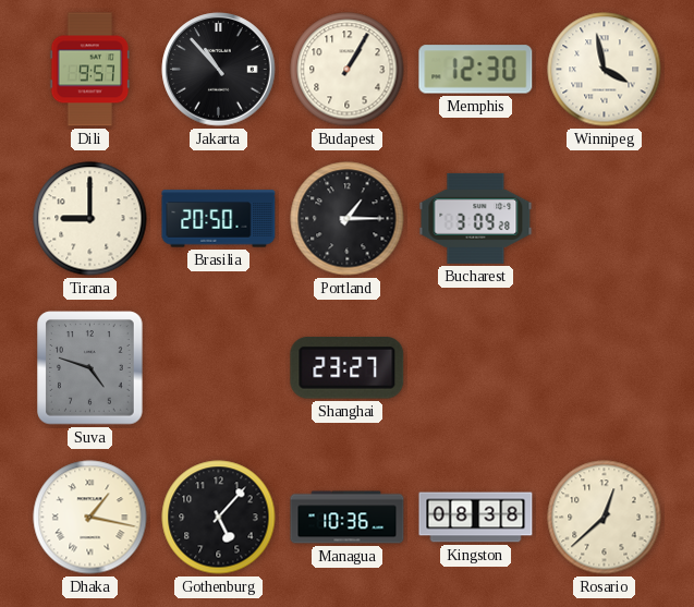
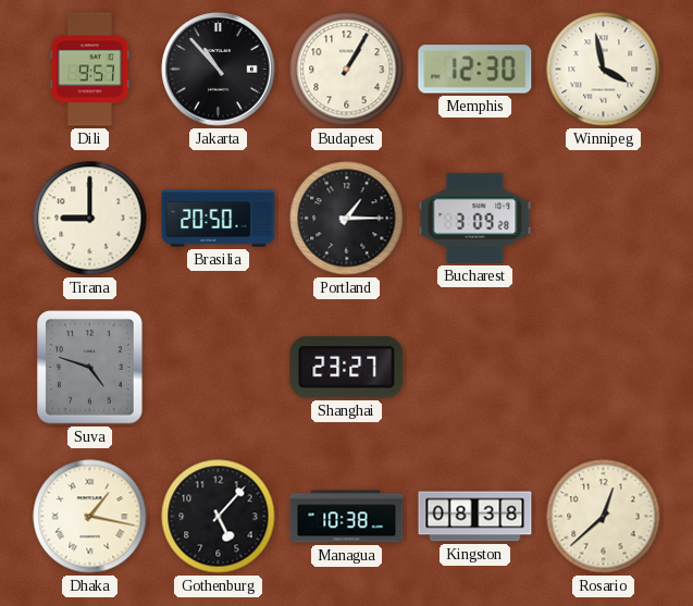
Managua: 10:36 -> 10:38
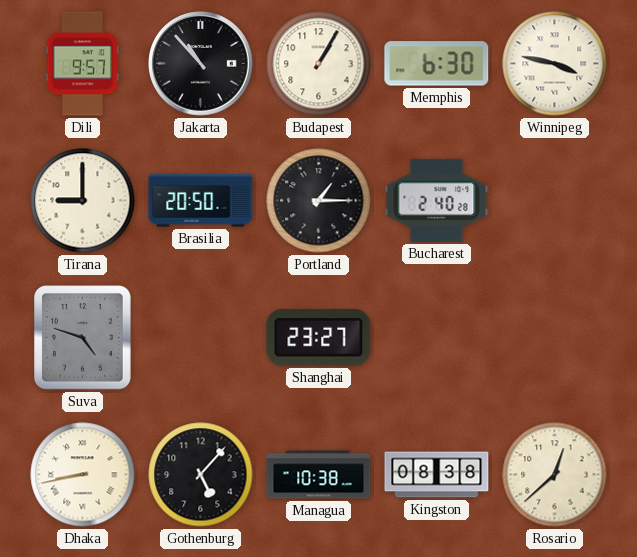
Memphis: 12:30 -> 6:30
Winnipeg: 3:58 -> 3:47
Bucharest: 3:09 -> 2:40
Dhaka: 1:17 -> 8:43
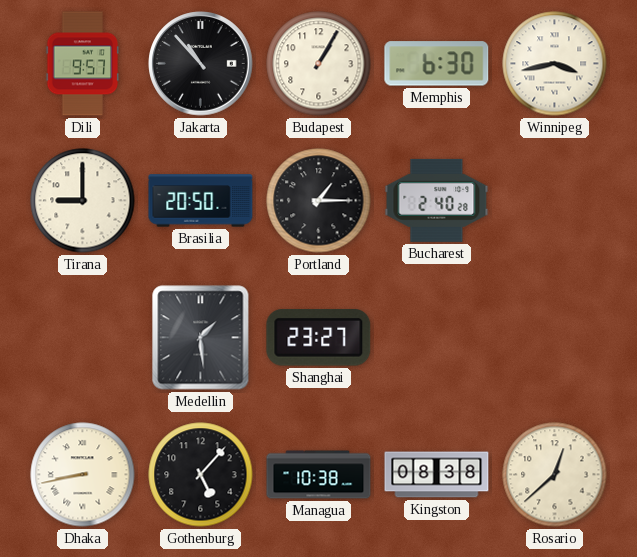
Winnipeg: 3:47 -> 3:43
Suva: 4:48 -> none
Medellin: none -> 1:29
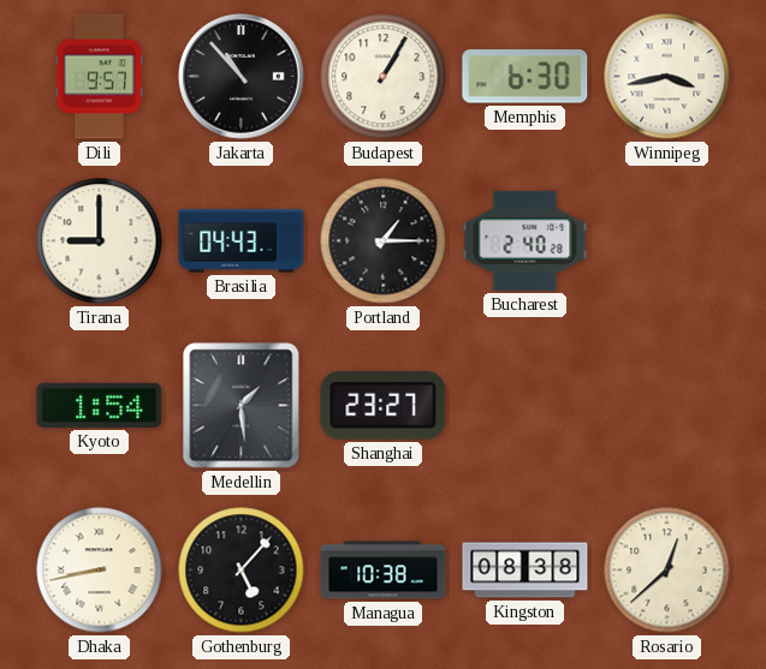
Brasilia: 20:50 -> 04:43
Kyoto: none -> 1:54
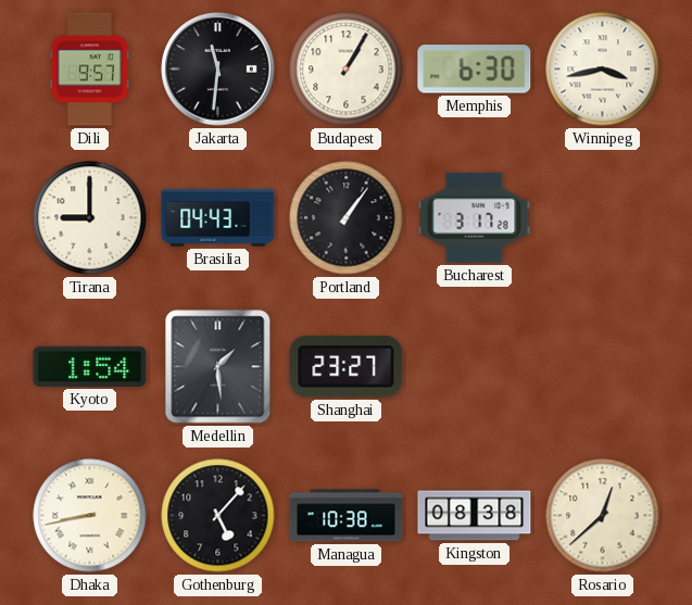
Jakarta: 10:53 -> 11:31
Portland: 1:15 -> 1:06
Bucharest: 2:40 -> 3:17
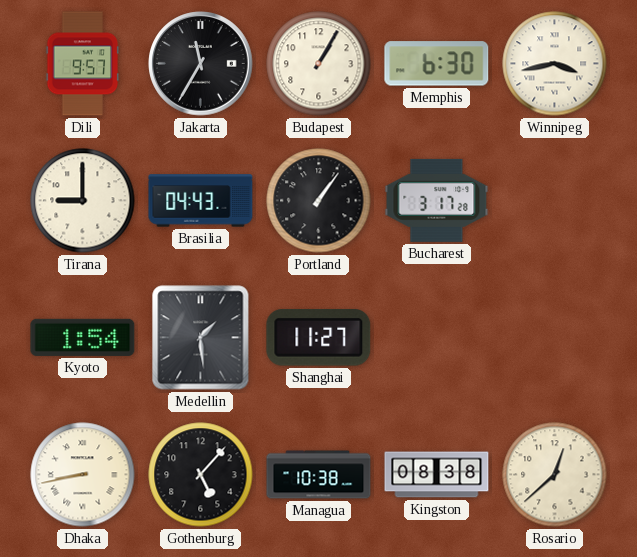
Jakarta: 11:31 -> 11:35
Shanghai: 23:27 -> 11:27
